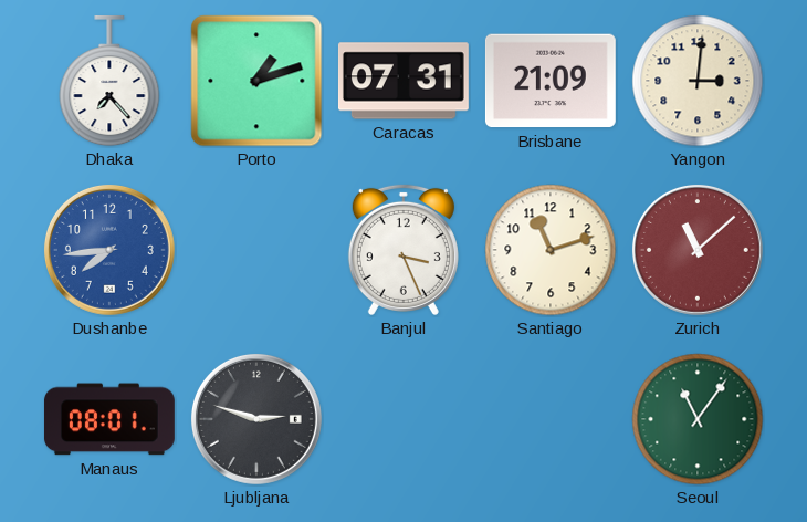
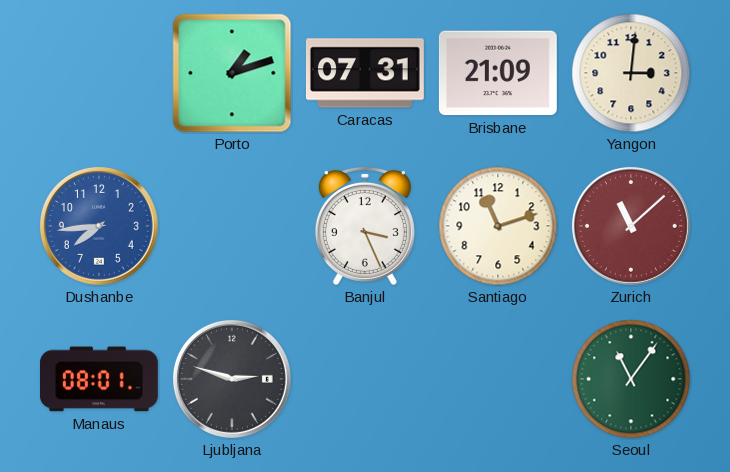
Dhaka: 7:23 -> none
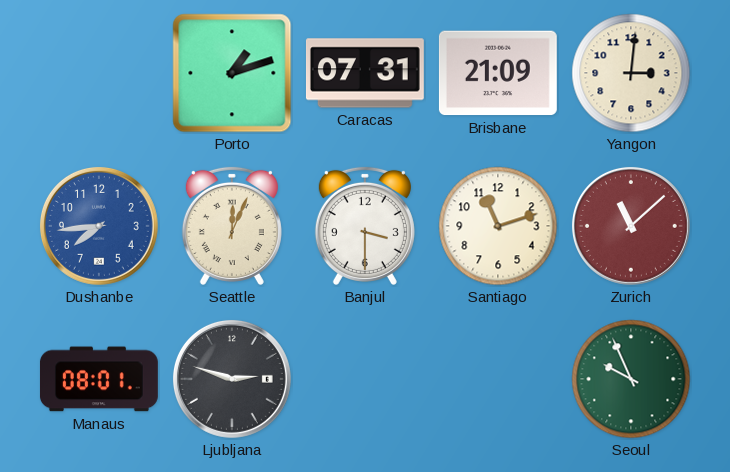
Seattle: none -> 12:04
Banjul: 3:26 -> 3:30
Seoul: 11:06 -> 9:56
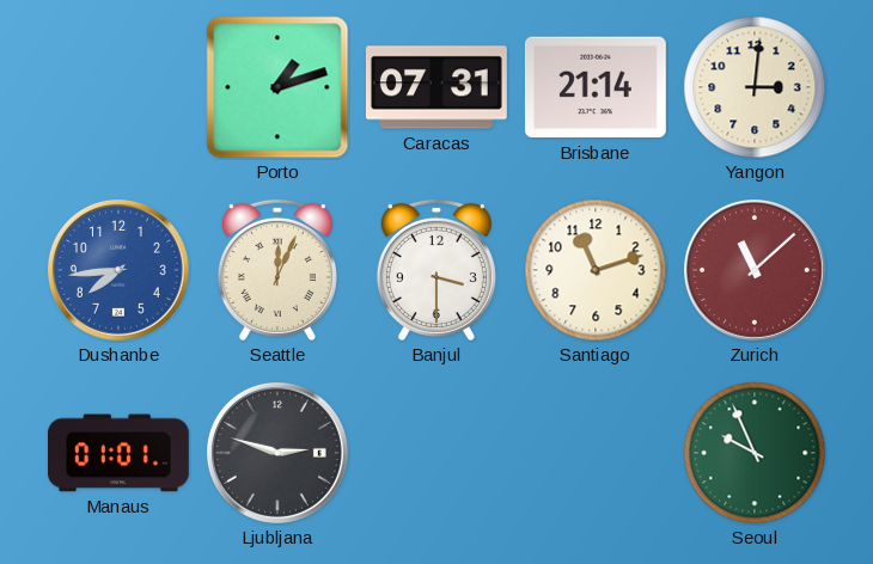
Brisbane: 21:09 -> 21:14
Manaus: 08:01 -> 01:01
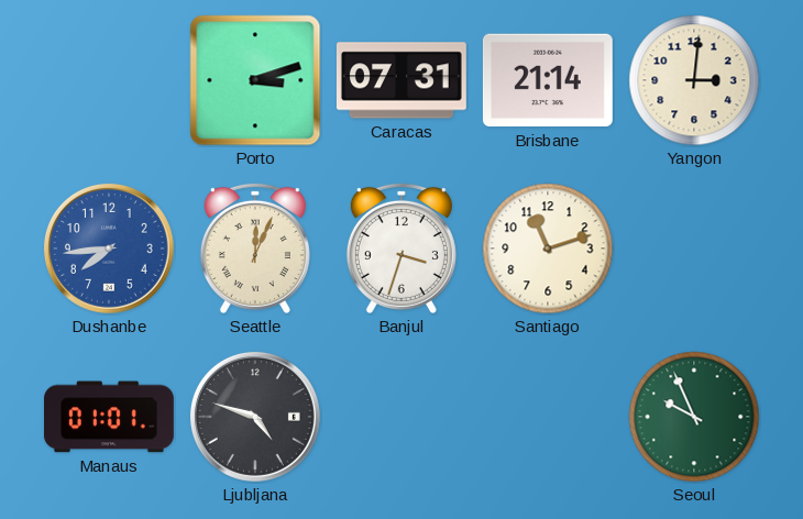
Porto: 1:12 -> 3:12
Banjul: 3:30 -> 3:33
Zurich: 11:08 -> none
Ljubljana: 2:48 -> 4:48
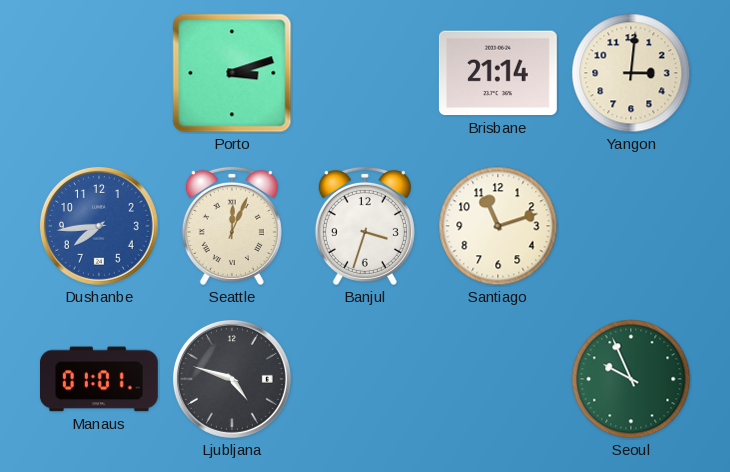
Caracas: 07:31 -> none
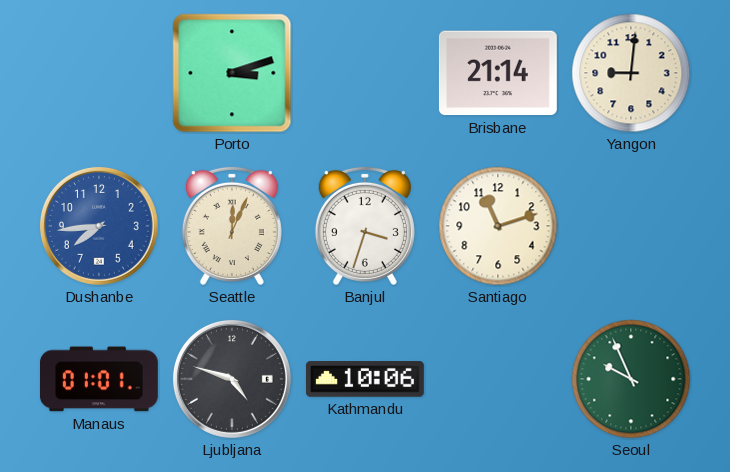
Yangon: 3:01 -> 9:01
Kathmandu: none -> 10:06
